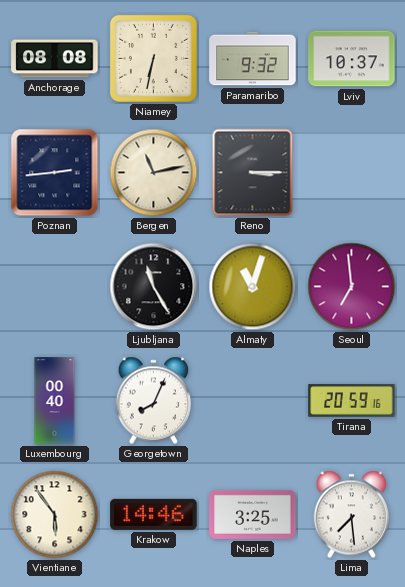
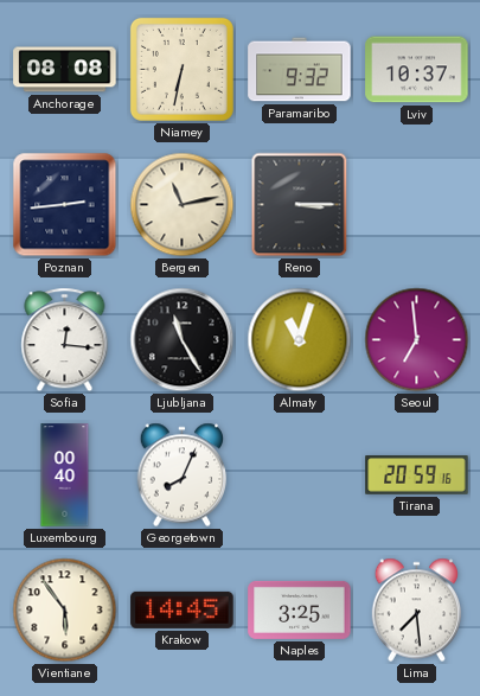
Sofia: none -> 12:16
Krakow: 14:46 -> 14:45
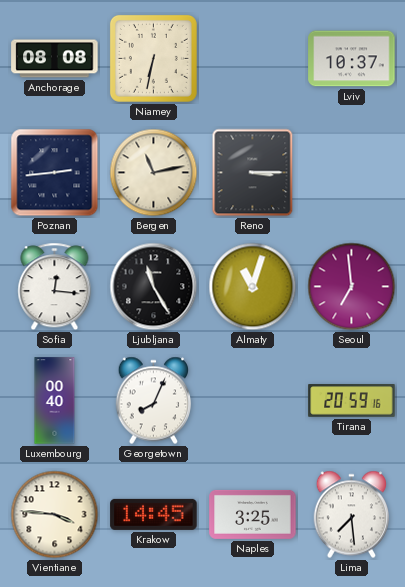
Paramaribo: 9:32 -> none
Vientiane: 5:54 -> 3:46
